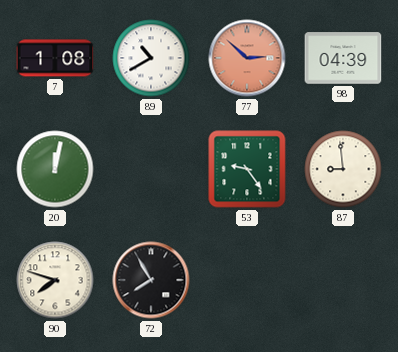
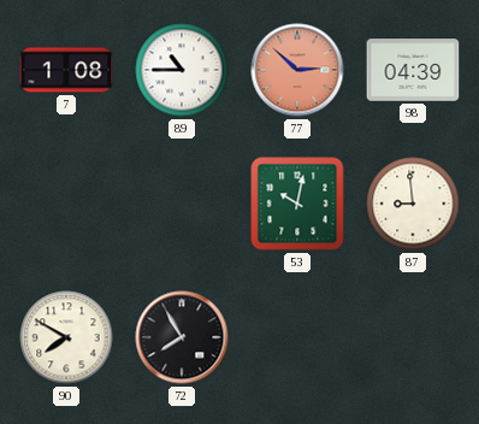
89: 10:40 -> 10:45
20: 12:02 -> none
53: 9:24 -> 10:02
90: 7:48 -> 7:50
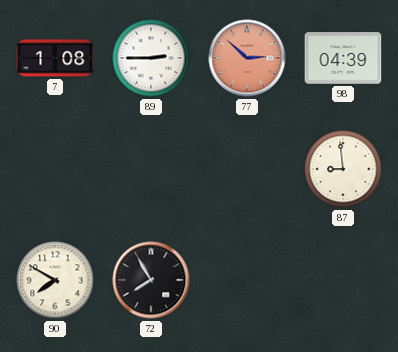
89: 10:45 -> 2:45
53: 10:02 -> none
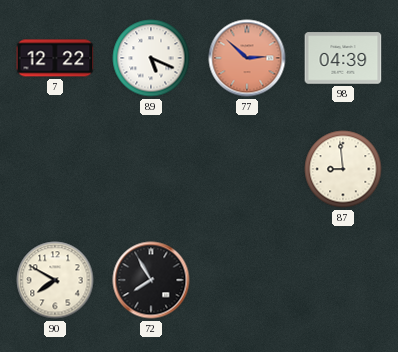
7: 1:08 -> 12:22
89: 2:45 -> 5:19
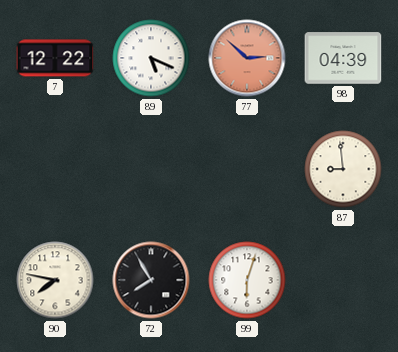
90: 7:50 -> 7:47
99: none -> 6:03
